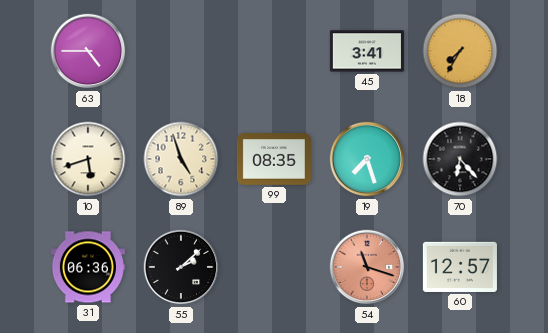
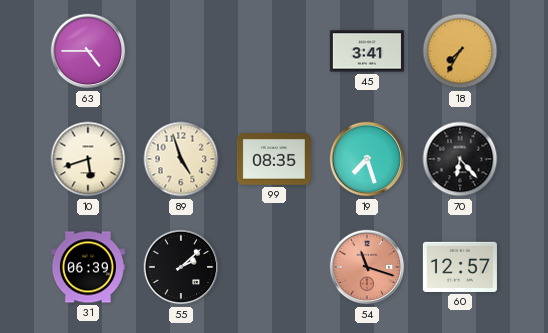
31: 06:36 -> 06:39
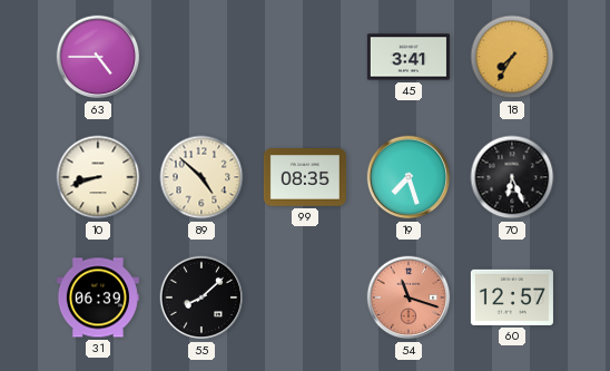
10: 5:42 -> 8:42
89: 4:57 -> 4:52
70: 6:23 -> 6:26
55: 2:08 -> 8:08
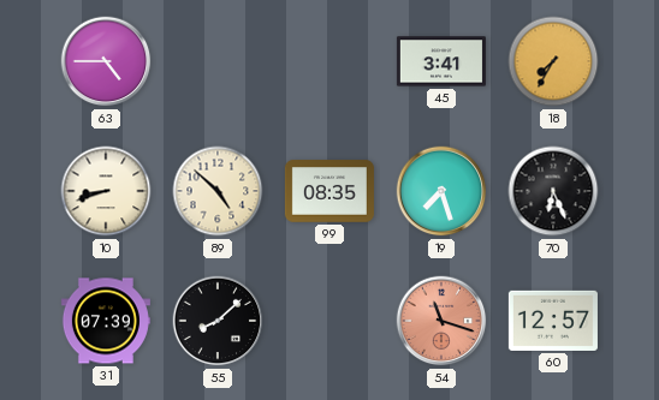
31: 06:39 -> 07:39
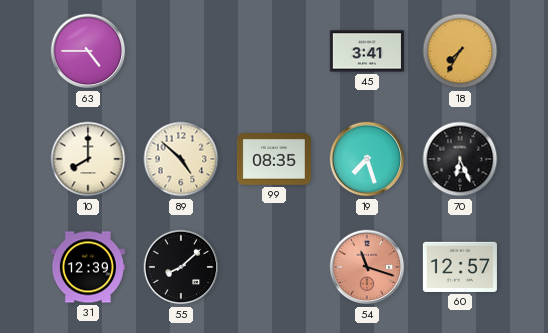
10: 8:42 -> 8:00
31: 07:39 -> 12:39
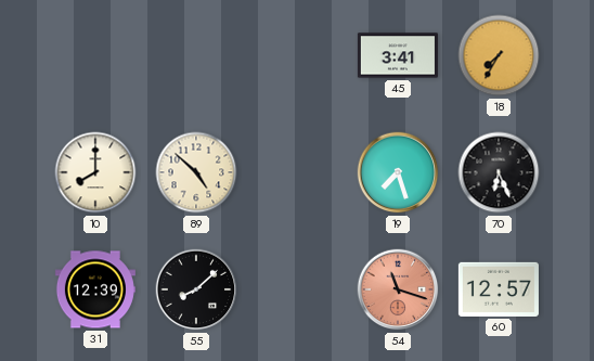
63: 4:45 -> none
99: 08:35 -> none
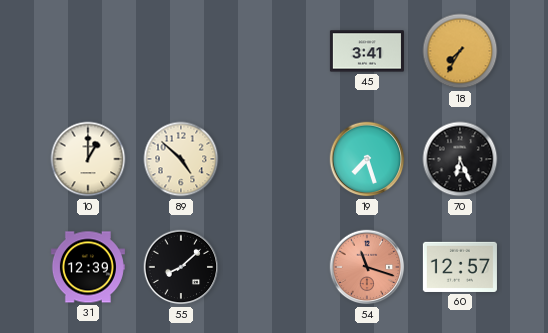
10: 8:00 -> 1:00
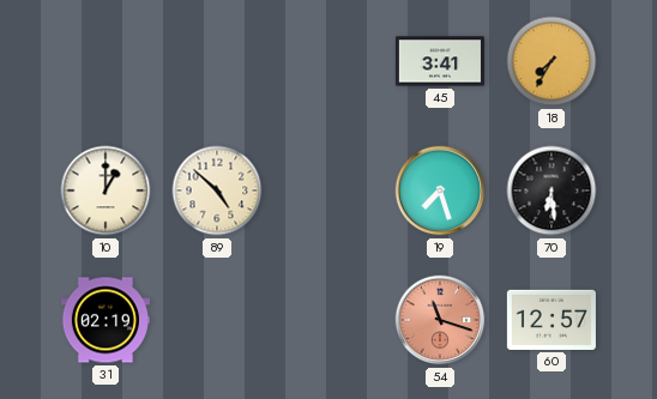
70: 6:26 -> 6:29
31: 12:39 -> 02:19
55: 8:08 -> none
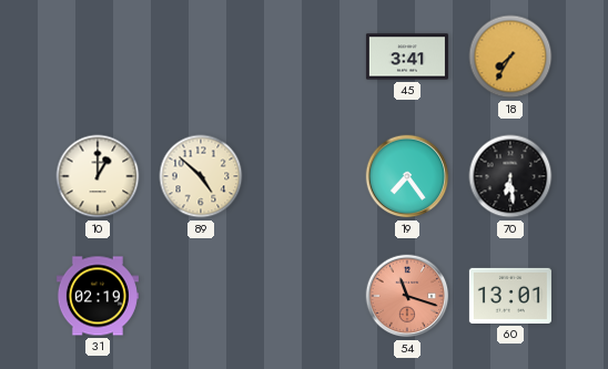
19: 7:27 -> 7:24
60: 12:57 -> 13:01
